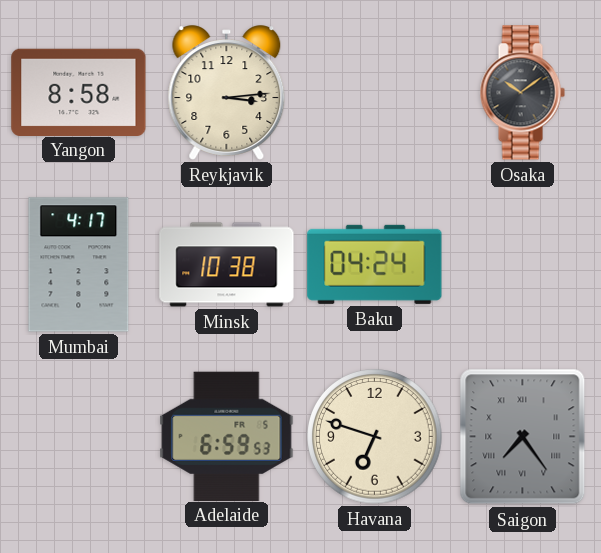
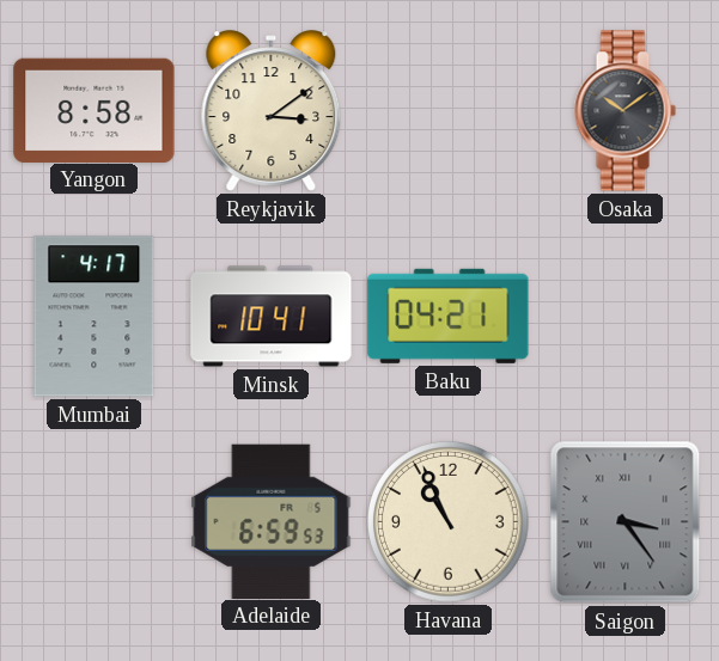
Reykjavik: 3:14 -> 3:09
Minsk: 10:38 -> 10:41
Baku: 04:24 -> 04:21
Havana: 6:48 -> 10:56
Saigon: 7:24 -> 3:24
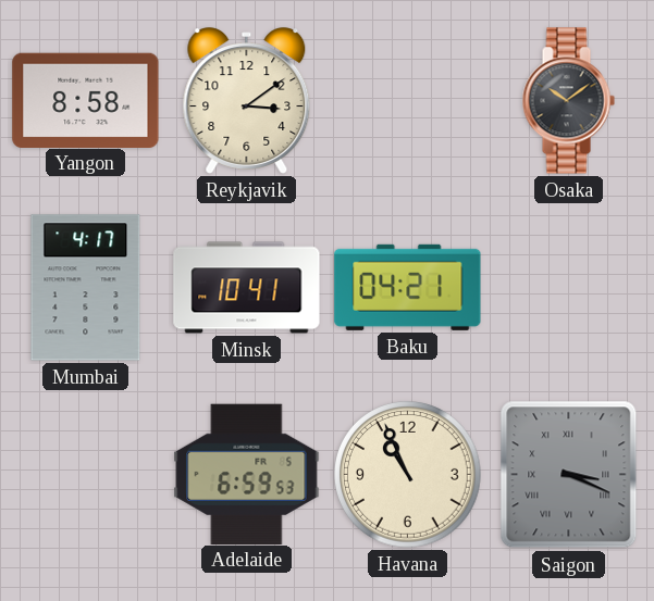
Saigon: 3:24 -> 3:19
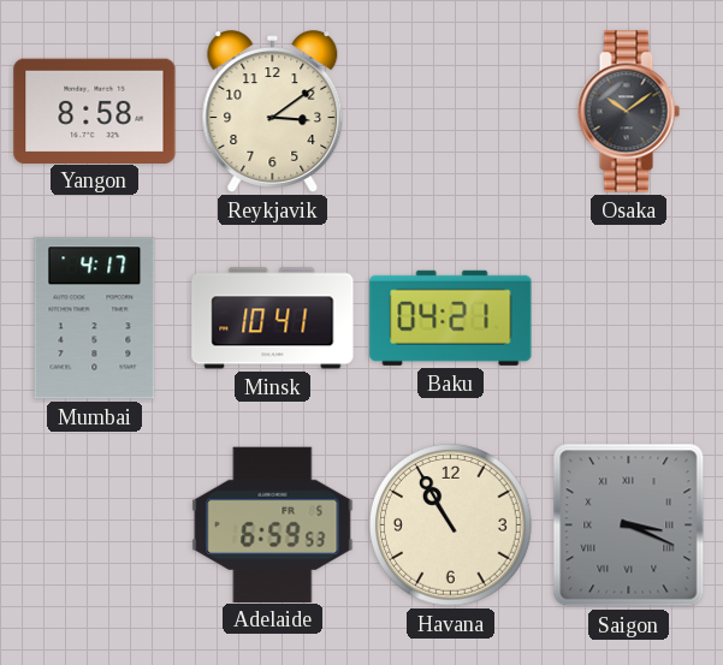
Havana: 10:56 -> 10:55
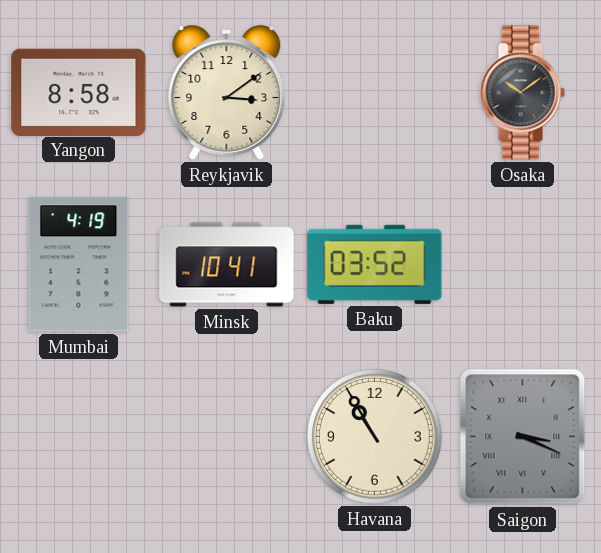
Mumbai: 4:17 -> 4:19
Baku: 04:21 -> 03:52
Adelaide: 6:59 -> none
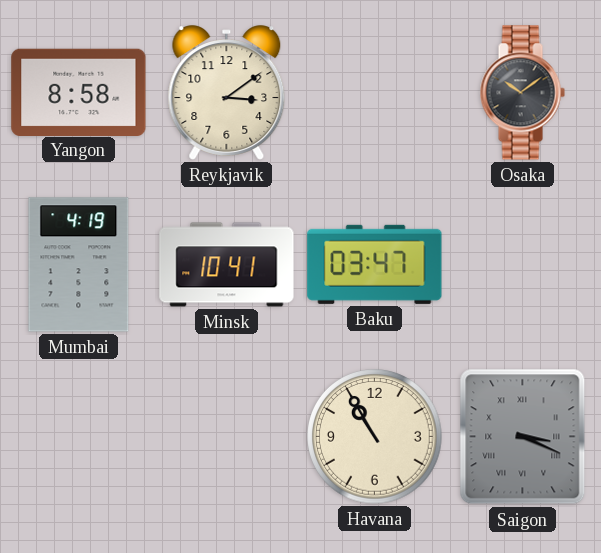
Baku: 03:52 -> 03:47
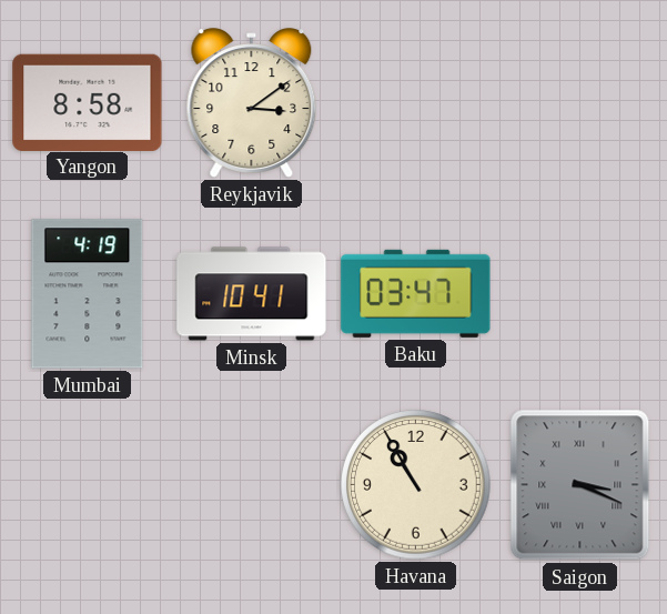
Osaka: 10:09 -> none
